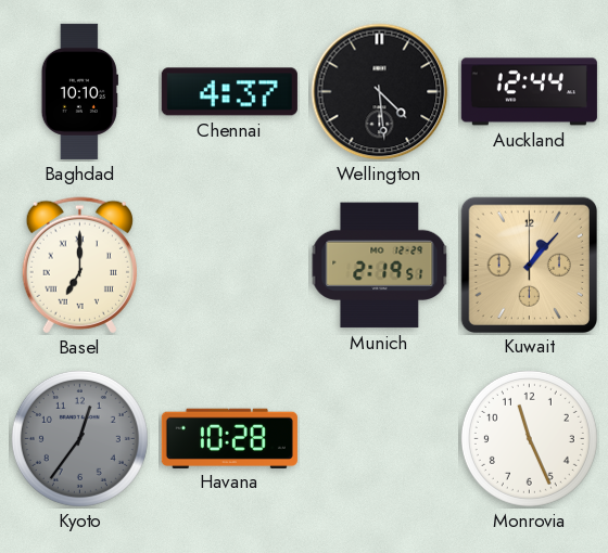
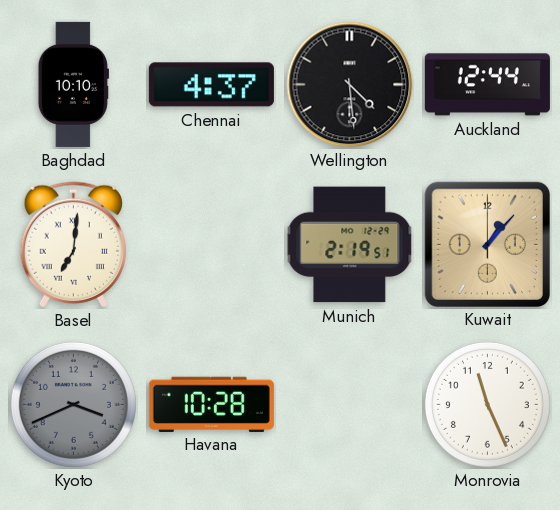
Basel: 7:00 -> 7:01
Kyoto: 12:36 -> 3:41
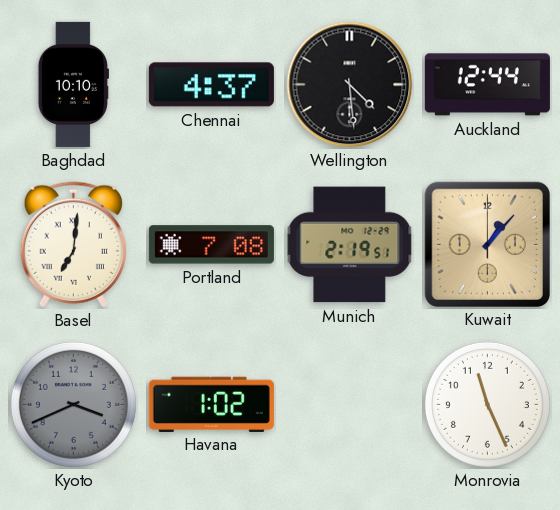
Portland: none -> 7:08
Havana: 10:28 -> 1:02
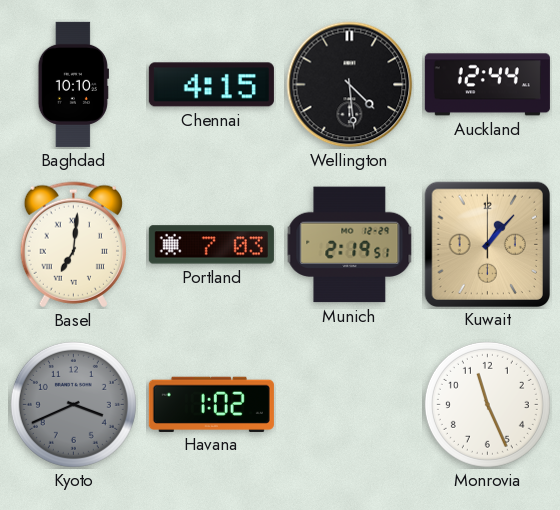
Chennai: 4:37 -> 4:15
Portland: 7:08 -> 7:03
